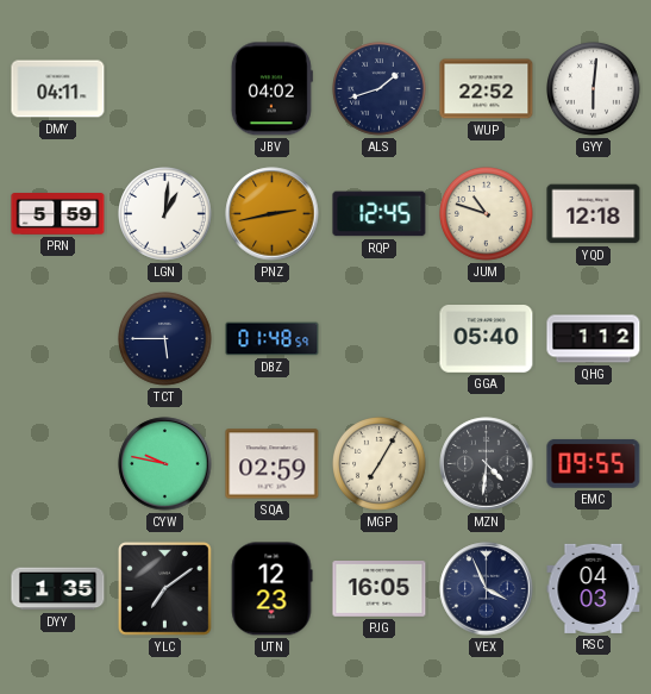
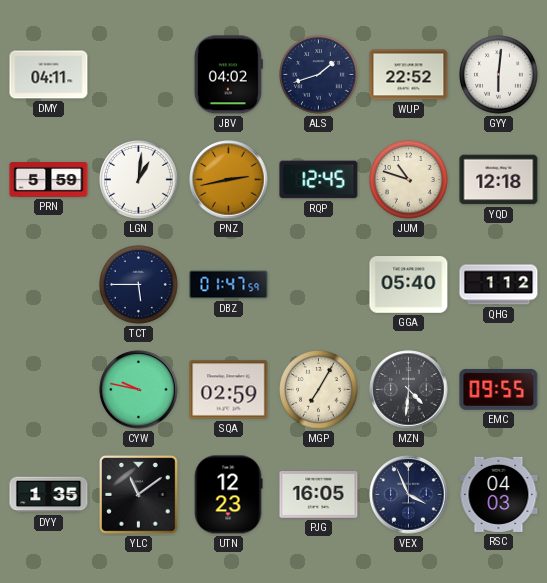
DBZ: 01:48 -> 01:47
YLC: 7:09 -> 11:09
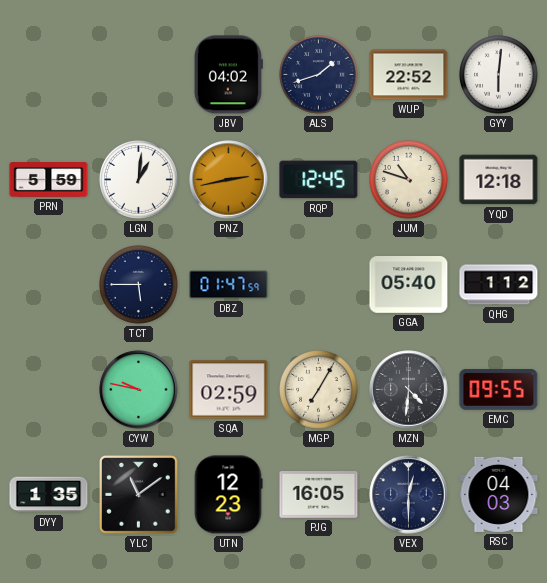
DMY: 04:11 -> none
VEX: 3:56 -> 12:30
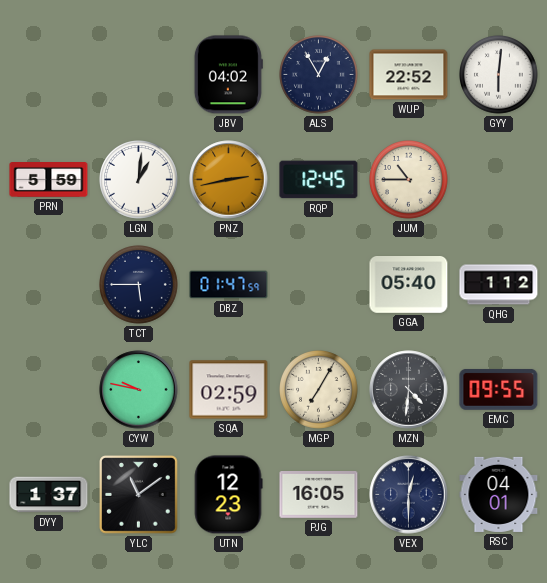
ALS: 1:42 -> 12:55
JUM: 10:48 -> 10:45
YQD: 12:18 -> none
DYY: 1:35 -> 1:37
RSC: 04:03 -> 04:01
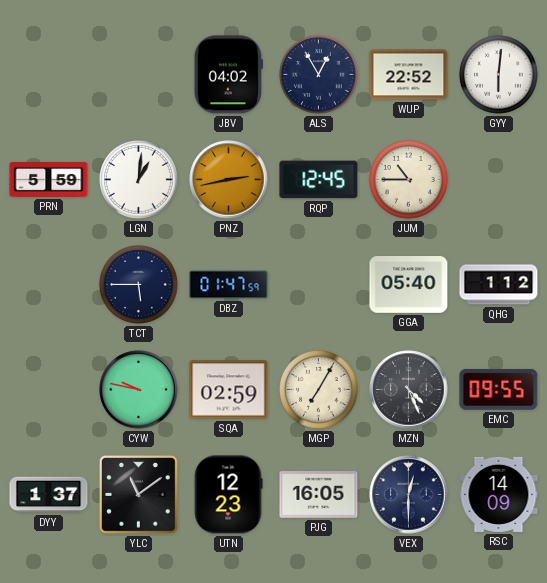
MZN: 4:31 -> 4:26
RSC: 04:01 -> 14:09
